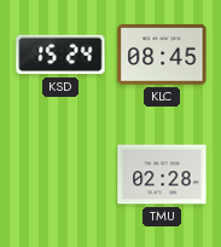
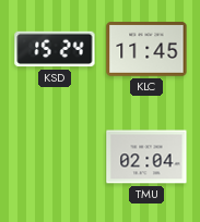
KLC: 08:45 -> 11:45
TMU: 02:28 -> 02:04
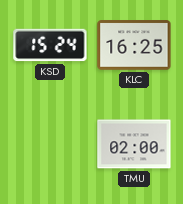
KLC: 11:45 -> 16:25
TMU: 02:04 -> 02:00
